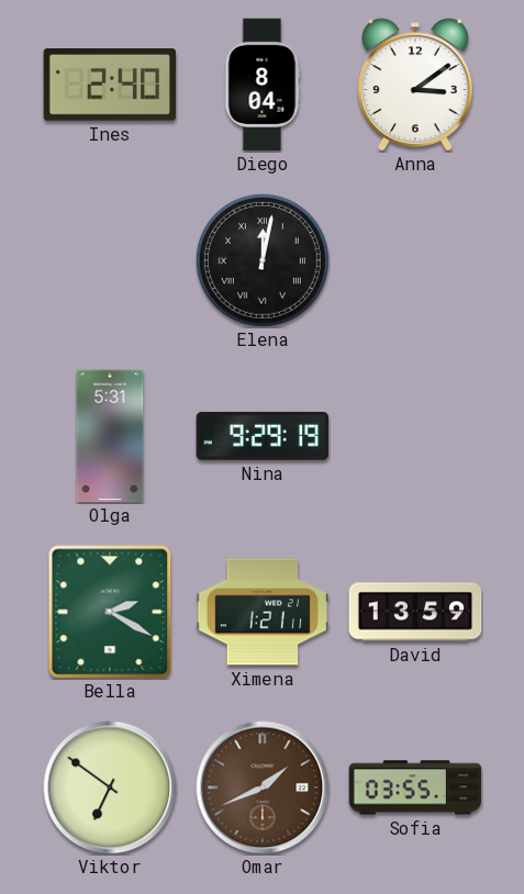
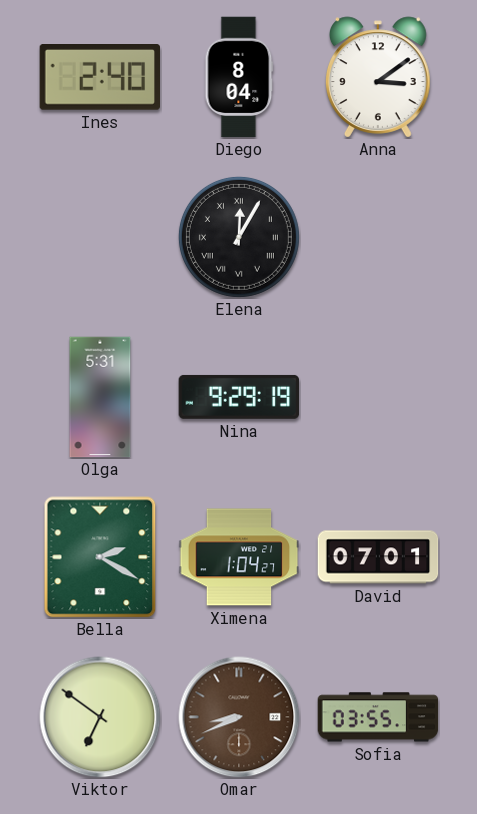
Elena: 12:02 -> 12:05
Ximena: 1:21 -> 1:04
David: 13:59 -> 07:01
Omar: 1:41 -> 8:41
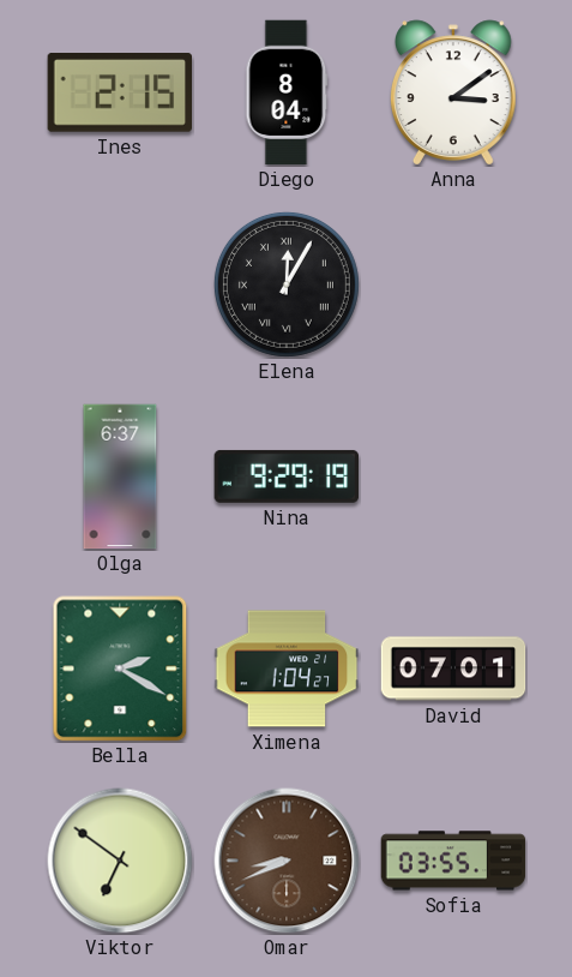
Ines: 2:40 -> 2:15
Olga: 5:31 -> 6:37
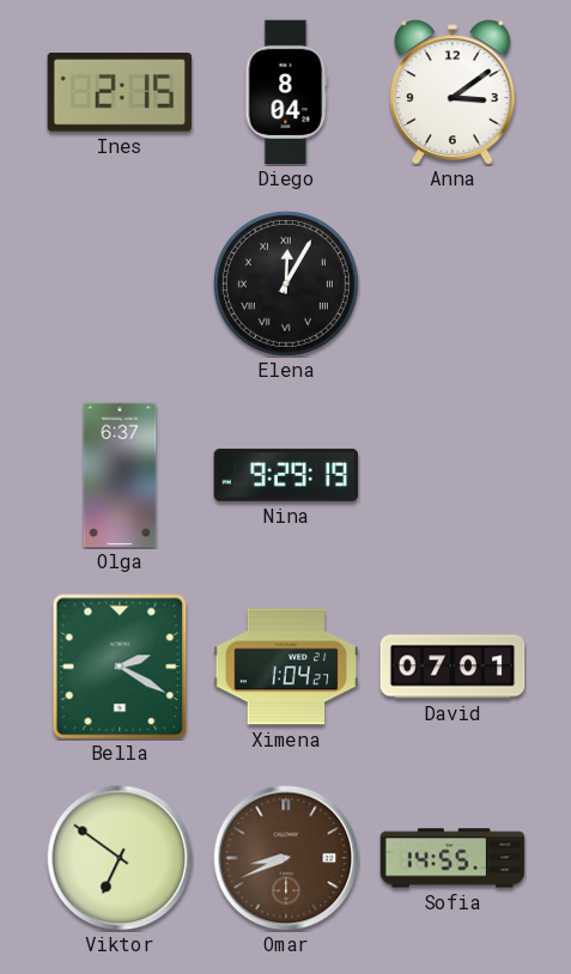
Sofia: 03:55 -> 14:55
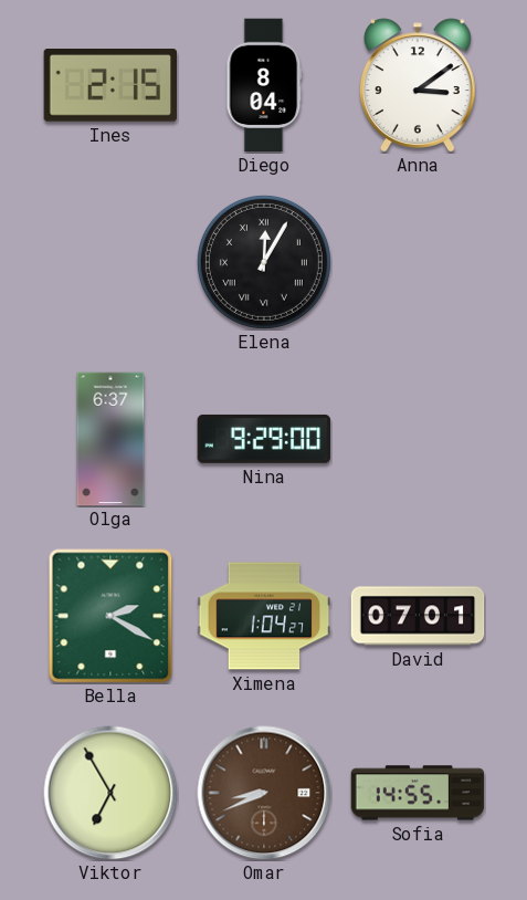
Nina: 9:29:19 -> 9:29:00
Viktor: 6:51 -> 6:55
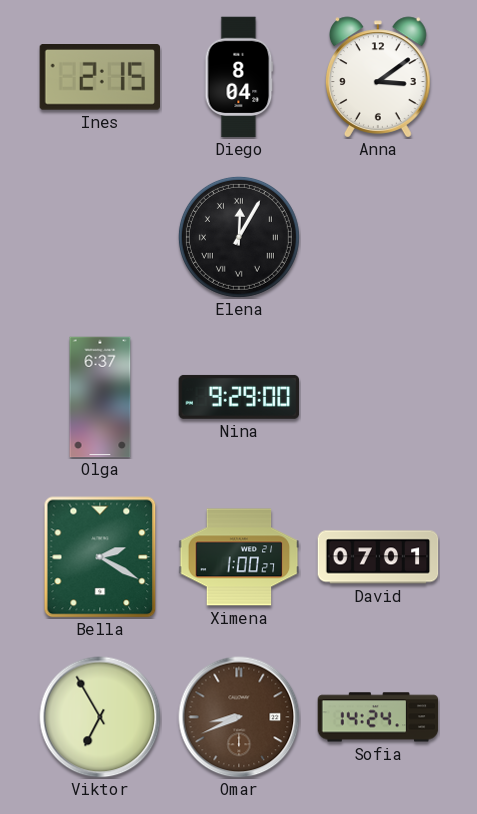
Ximena: 1:04 -> 1:00
Sofia: 14:55 -> 14:24
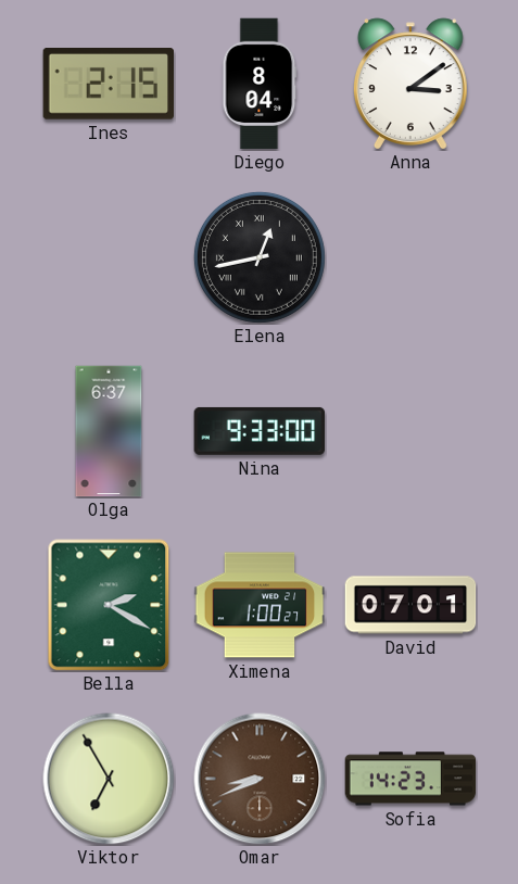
Elena: 12:05 -> 12:43
Nina: 9:29 -> 9:33
Sofia: 14:24 -> 14:23
